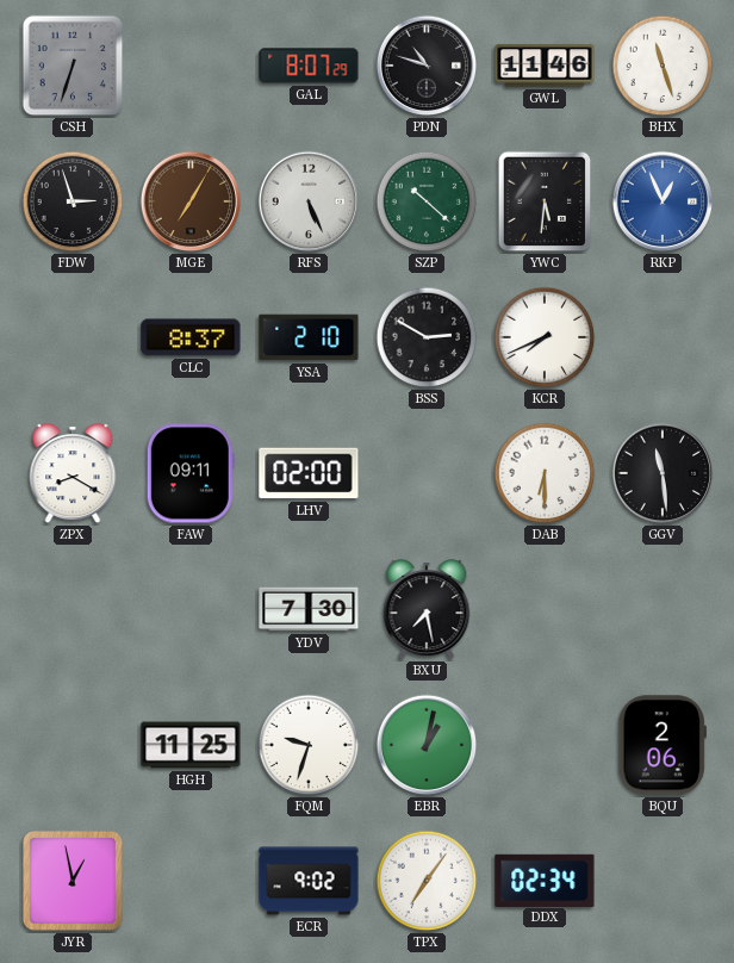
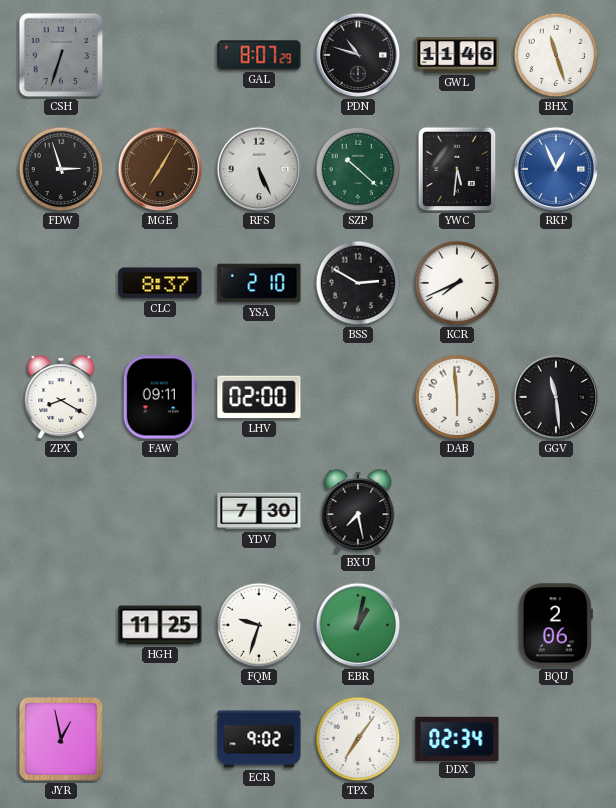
DAB: 6:30 -> 5:59
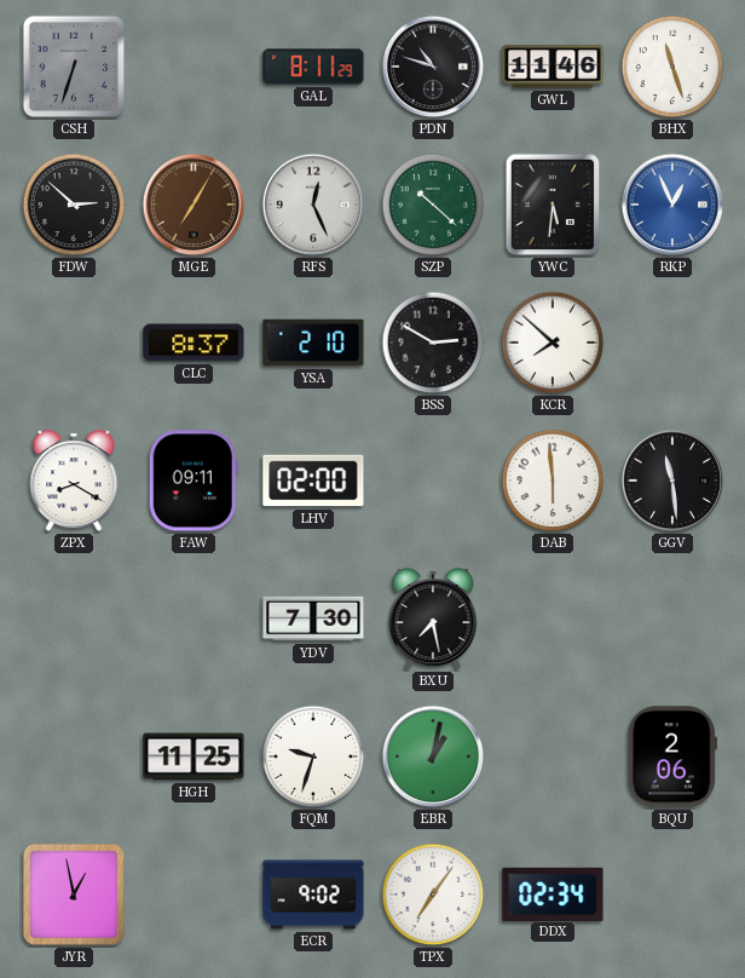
GAL: 8:07 -> 8:11
FDW: 2:57 -> 2:52
RFS: 5:26 -> 12:26
KCR: 7:41 -> 7:52
